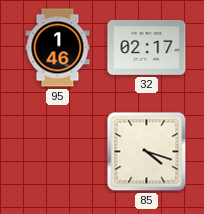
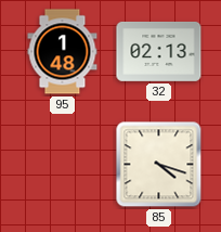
95: 1:46 -> 1:48
32: 02:17 -> 02:13
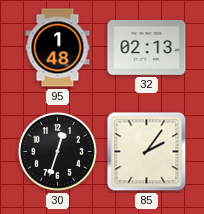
30: none -> 12:33
85: 4:18 -> 2:06
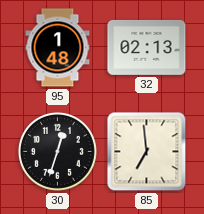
85: 2:06 -> 6:59
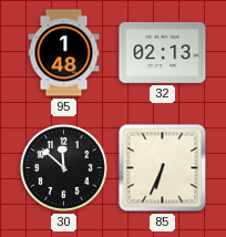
30: 12:33 -> 11:52
85: 6:59 -> 6:34
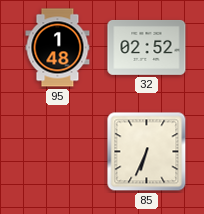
32: 02:13 -> 02:52
30: 11:52 -> none
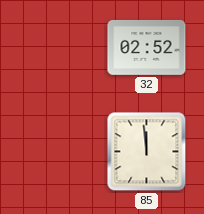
95: 1:48 -> none
85: 6:34 -> 11:59
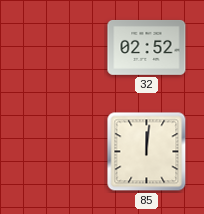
85: 11:59 -> 12:01
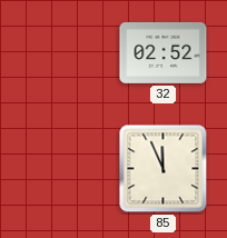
85: 12:01 -> 11:56
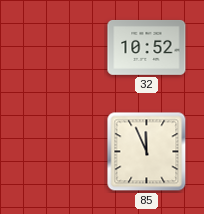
32: 02:52 -> 10:52
